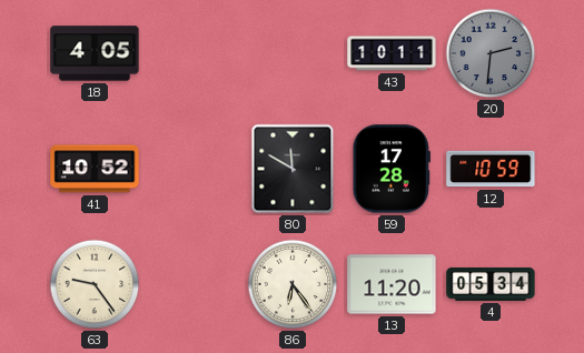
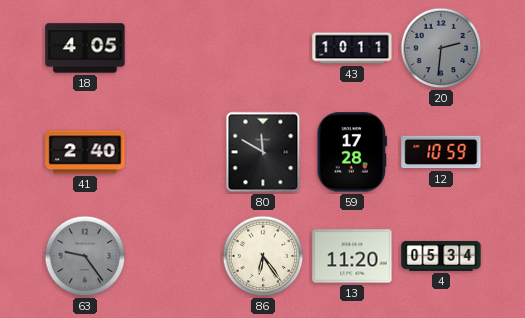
41: 10:52 -> 2:40
63 dial: cream -> grey
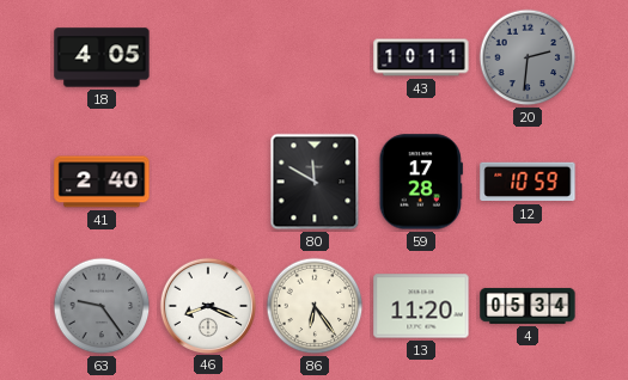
46: none -> 8:19
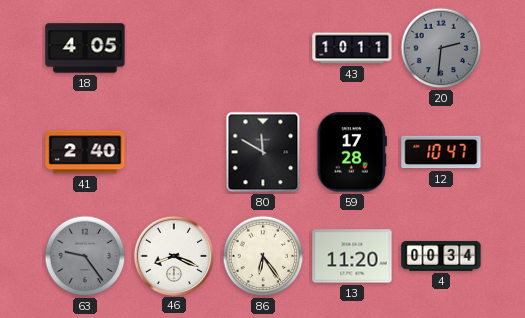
12: 10:59 -> 10:47
4: 05:34 -> 00:34
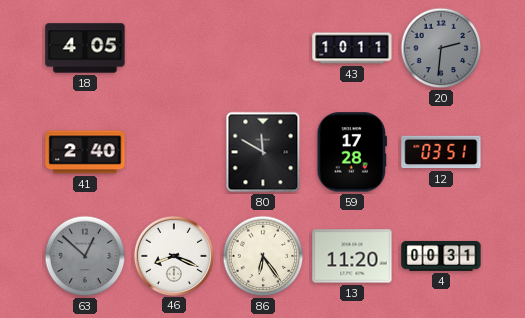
12: 10:47 -> 03:51
63: 9:24 -> 12:52
4: 00:34 -> 00:31
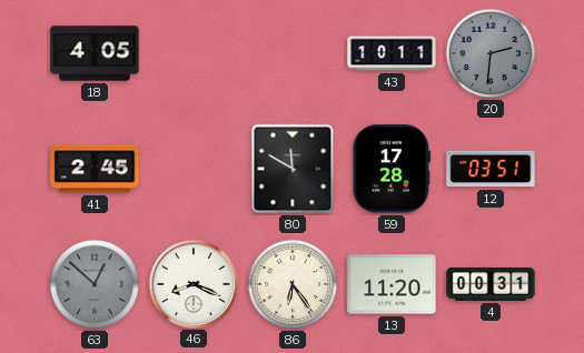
41: 2:40 -> 2:45
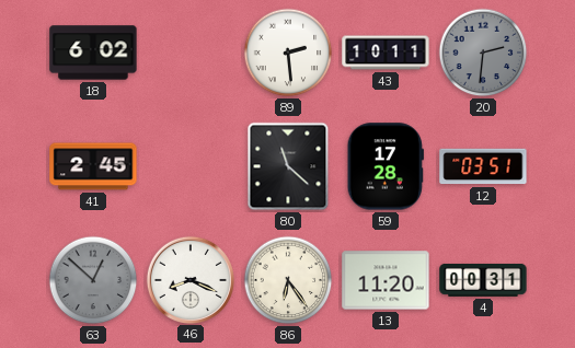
18: 4:05 -> 6:02
89: none -> 2:29
80: 11:50 -> 11:22
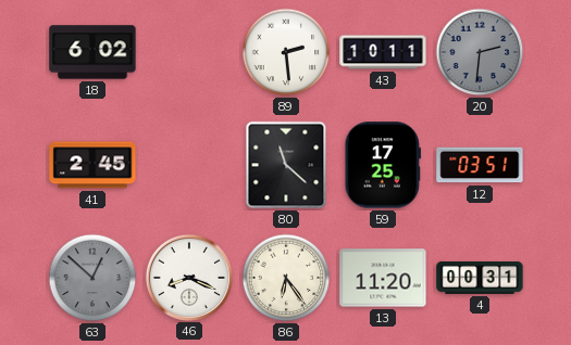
59: 17:28 -> 17:25
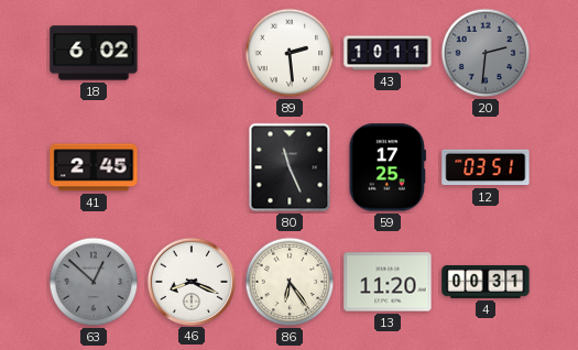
80: 11:22 -> 11:26
